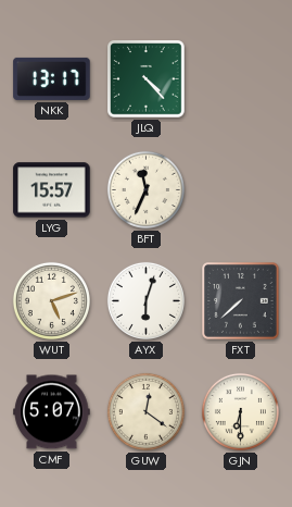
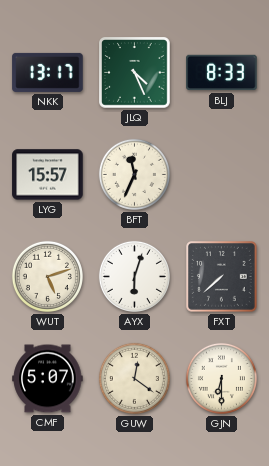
JLQ: 4:23 -> 4:26
BLJ: none -> 8:33
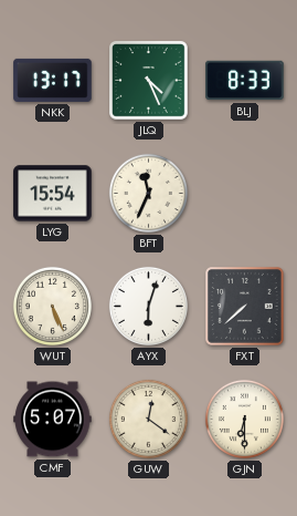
LYG: 15:57 -> 15:54
WUT: 5:12 -> 5:26
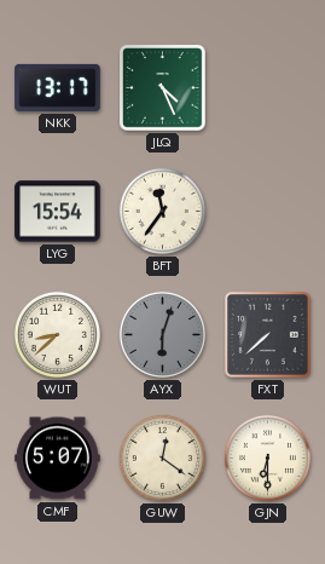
BLJ: 8:33 -> none
BFT: 11:34 -> 11:36
WUT: 5:26 -> 8:38
AYX dial: white -> grey
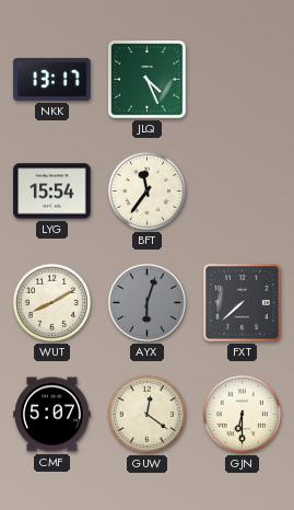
WUT: 8:38 -> 8:10
